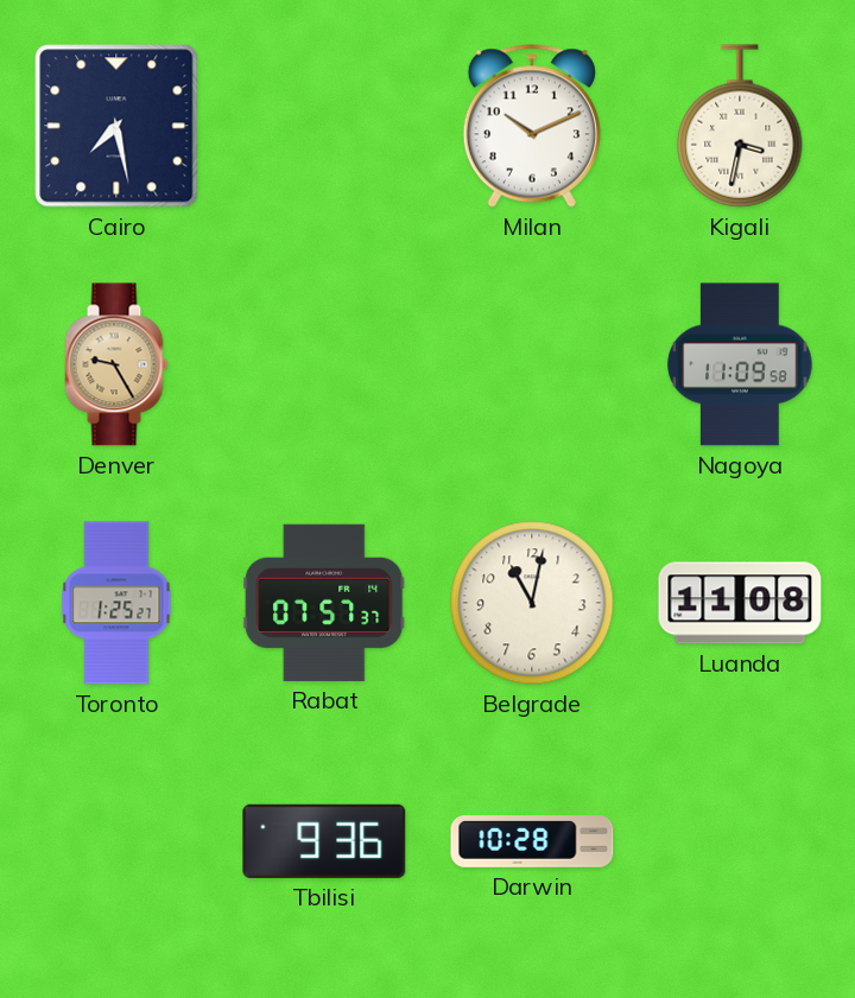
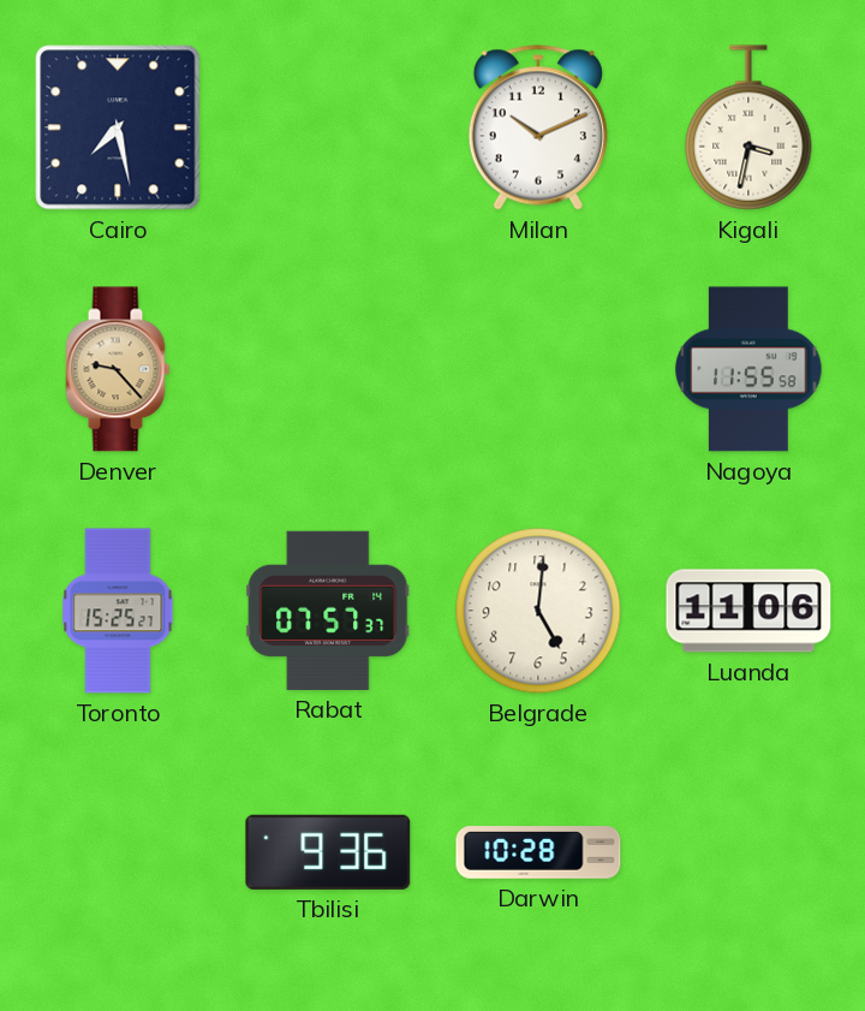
Denver: 9:25 -> 9:23
Nagoya: 11:09 -> 11:55
Toronto: 1:25 -> 15:25
Belgrade: 11:02 -> 5:01
Luanda: 11:08 -> 11:06
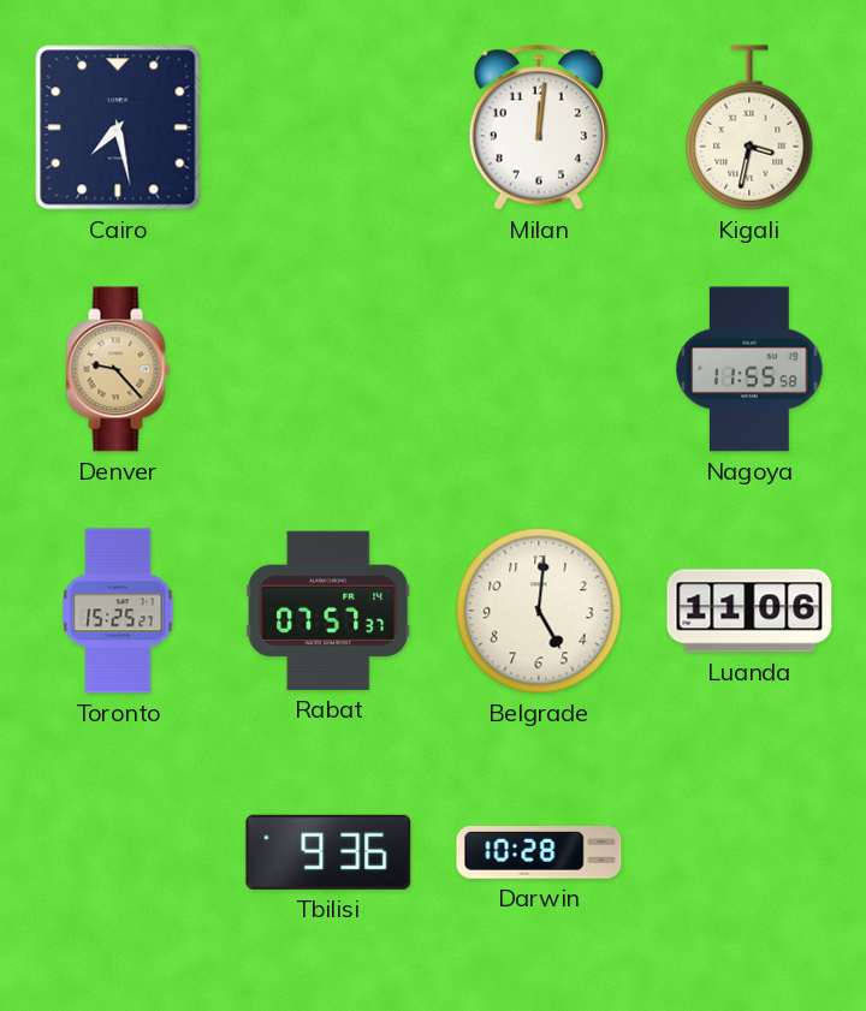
Milan: 10:11 -> 12:01
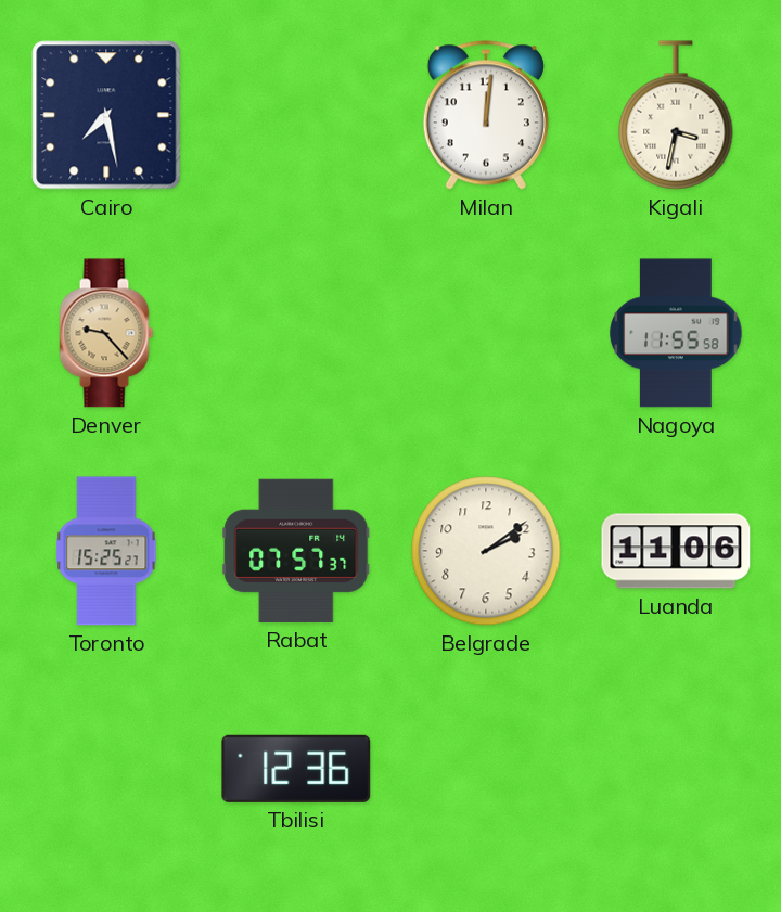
Belgrade: 5:01 -> 2:09
Tbilisi: 9:36 -> 12:36
Darwin: 10:28 -> none
